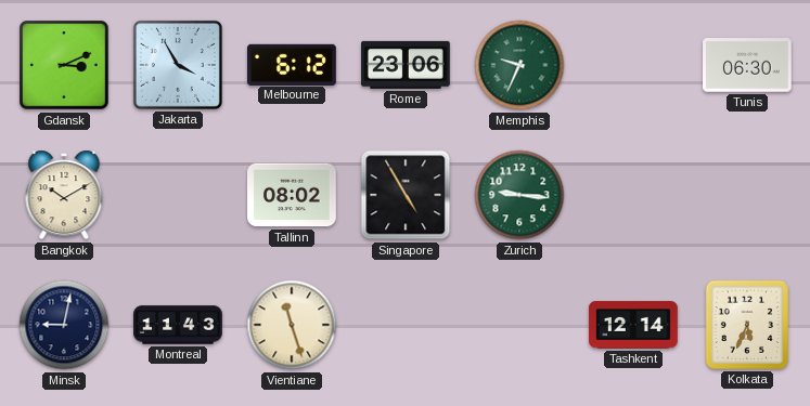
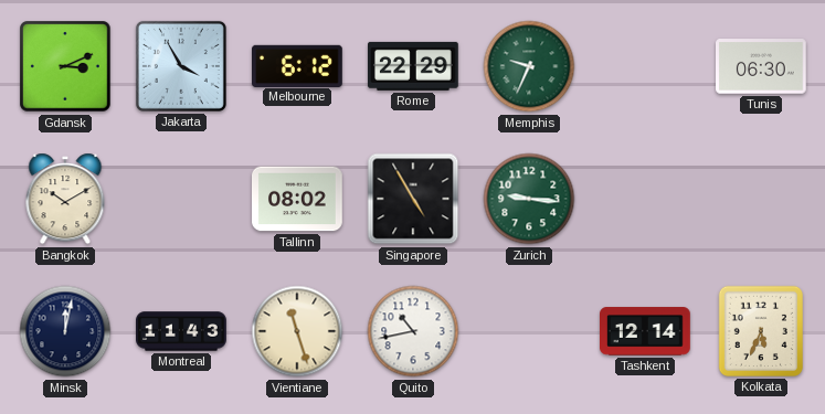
Rome: 23:06 -> 22:29
Minsk: 9:02 -> 12:02
Quito: none -> 10:43
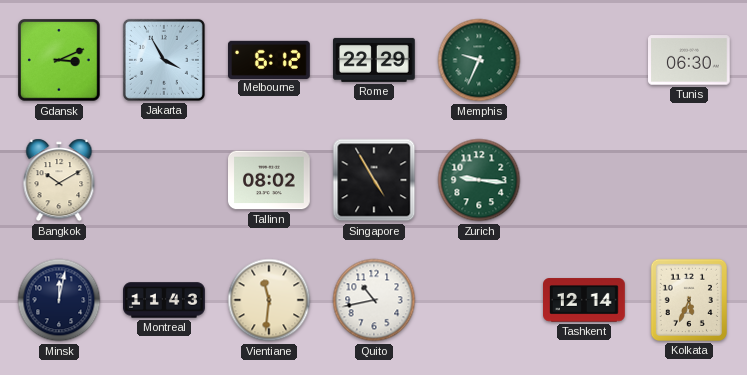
Vientiane: 11:27 -> 11:31
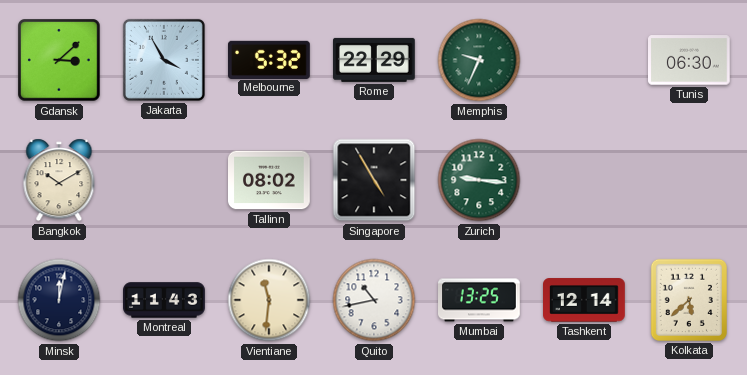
Gdansk: 3:11 -> 3:08
Melbourne: 6:12 -> 5:32
Mumbai: none -> 13:25
Kolkata: 5:34 -> 5:38
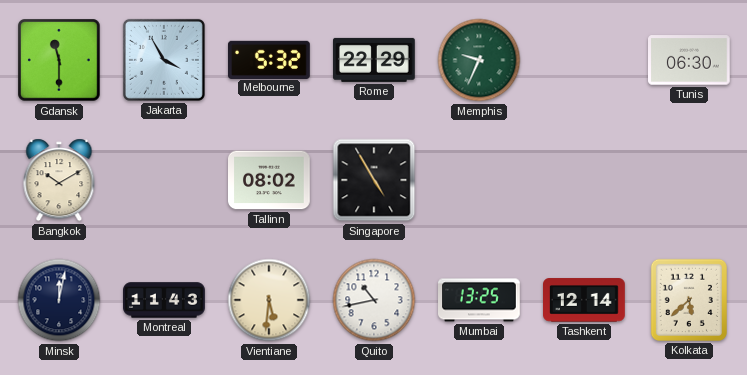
Gdansk: 3:08 -> 11:30
Zurich: 9:16 -> none
Vientiane: 11:31 -> 5:31
